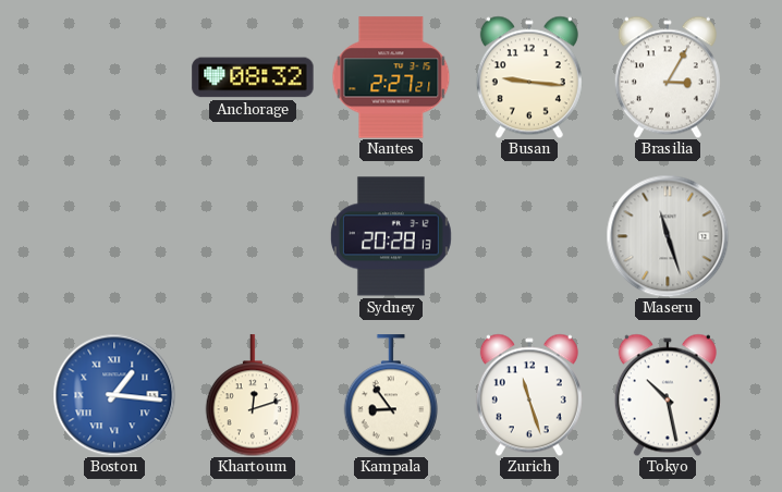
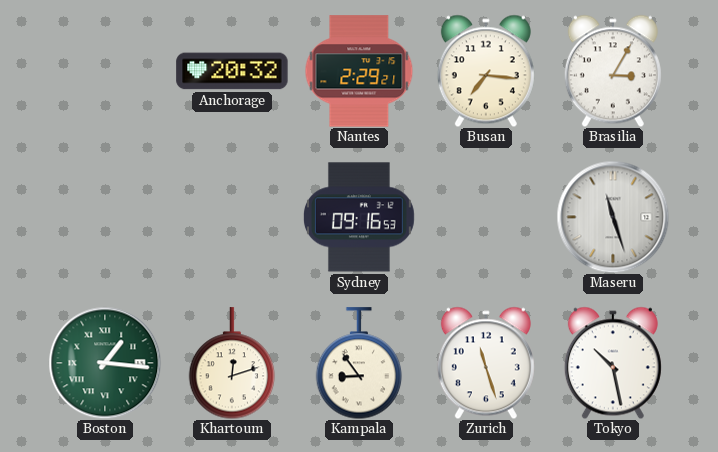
Anchorage: 08:32 -> 20:32
Nantes: 2:27 -> 2:29
Busan: 9:16 -> 7:16
Sydney: 20:28 -> 09:16
Boston dial: blue -> green
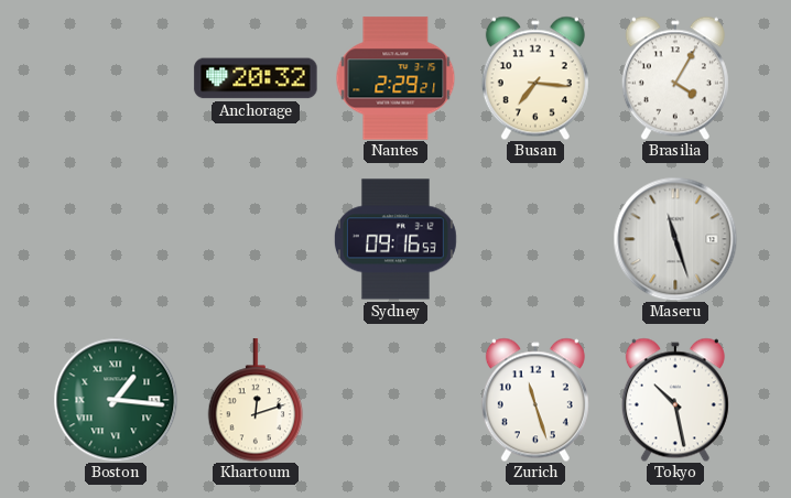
Brasilia: 3:05 -> 4:05
Kampala: 8:54 -> none
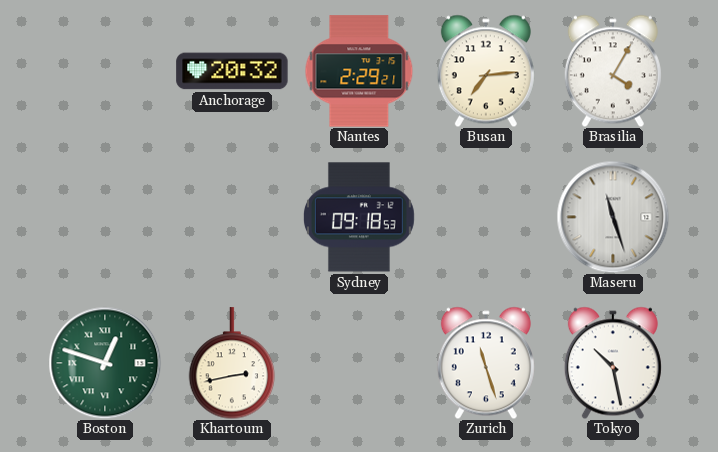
Busan: 7:16 -> 7:14
Sydney: 09:16 -> 09:18
Boston: 1:16 -> 12:48
Khartoum: 12:12 -> 2:43
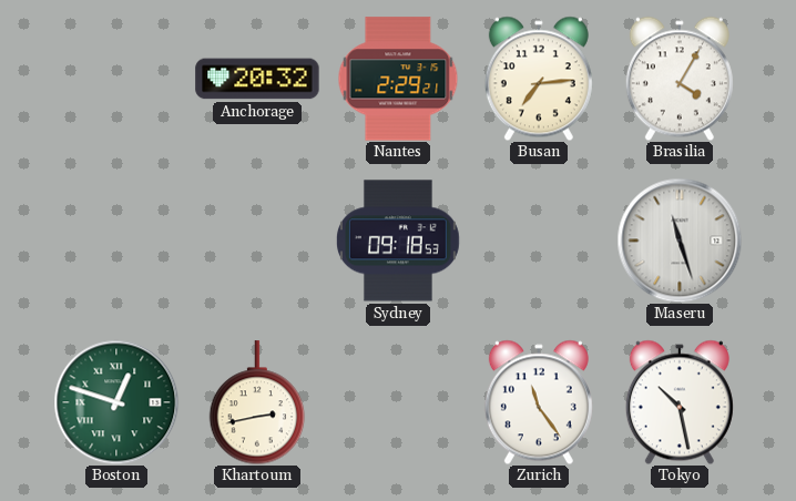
Zurich: 11:27 -> 11:24
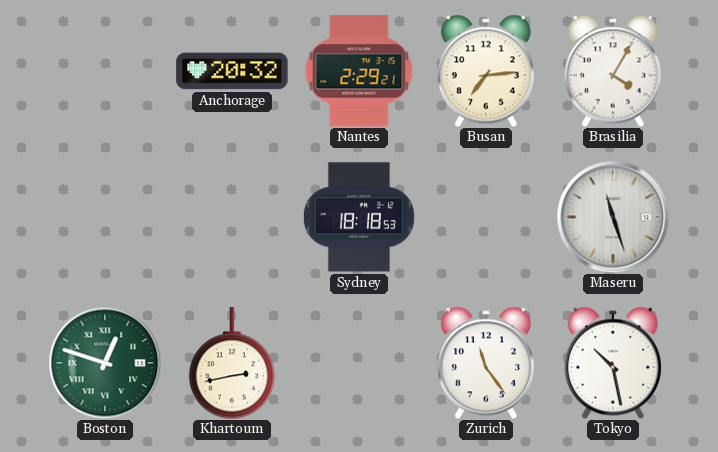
Sydney: 09:18 -> 18:18
